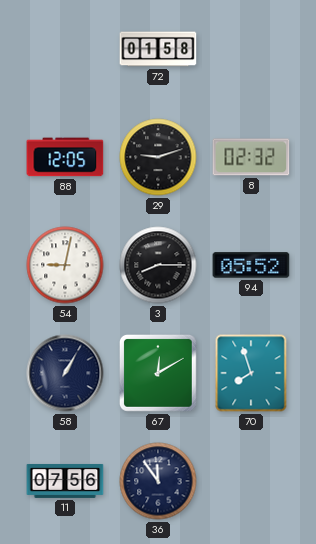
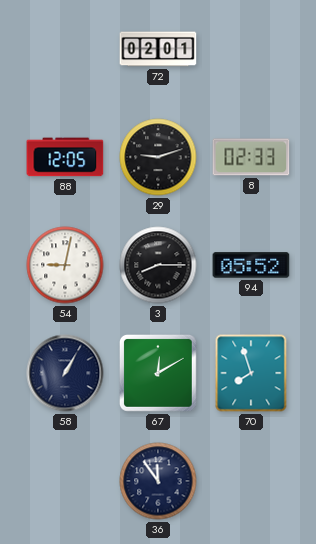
72: 01:58 -> 02:01
8: 02:32 -> 02:33
11: 07:56 -> none
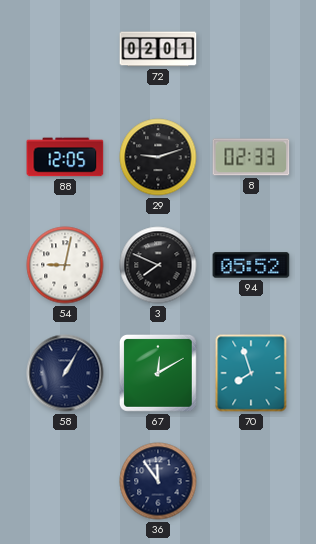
3: 8:15 -> 7:49
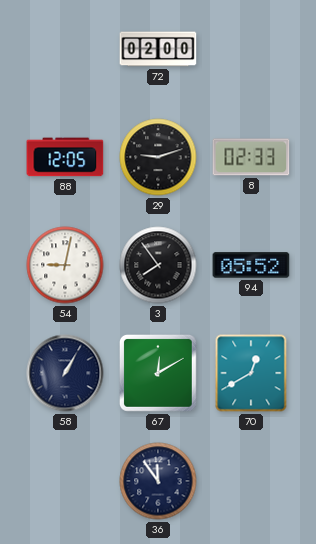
72: 02:01 -> 02:00
3: 7:49 -> 7:54
70: 7:57 -> 12:40
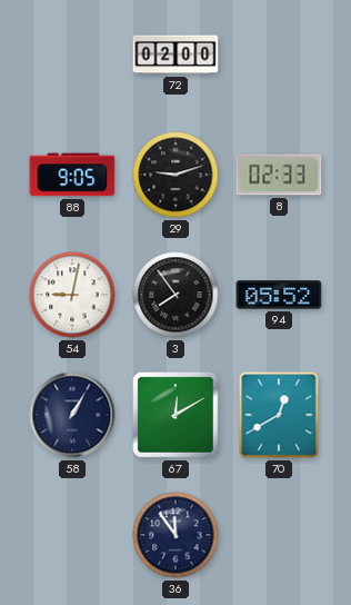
88: 12:05 -> 9:05
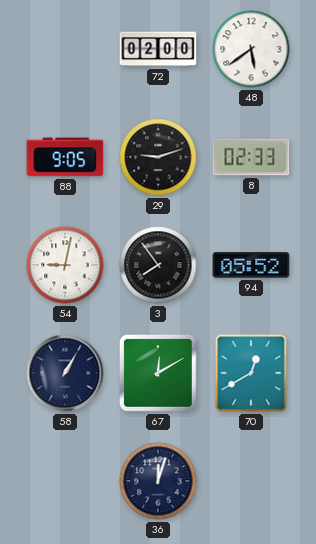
48: none -> 5:39
36: 11:54 -> 12:03
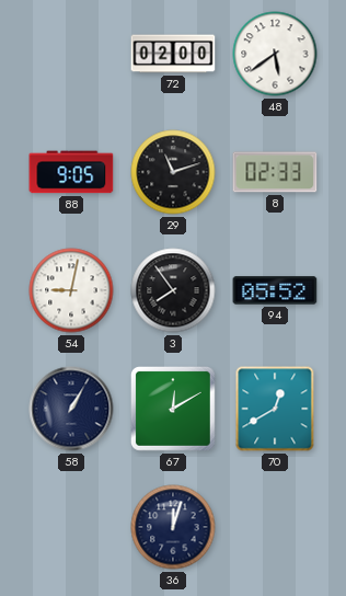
29: 9:12 -> 11:12
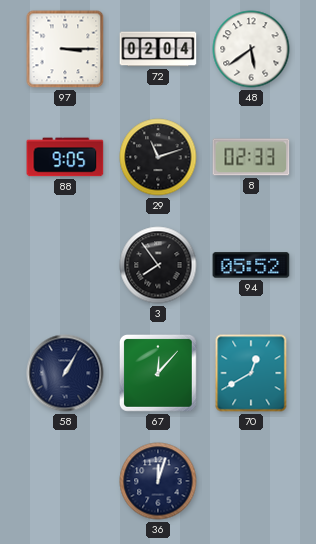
97: none -> 3:15
72: 02:00 -> 02:04
54: 9:02 -> none
67: 12:10 -> 12:07
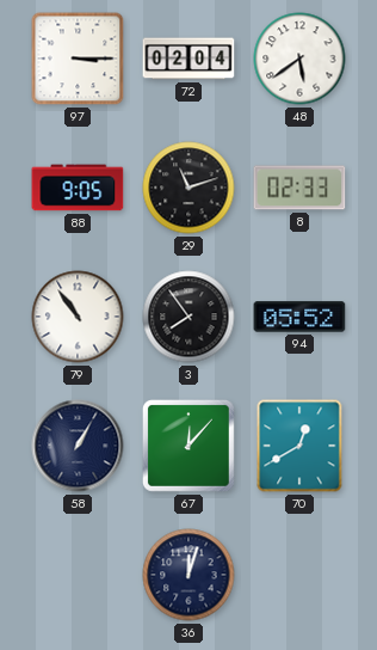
79: none -> 10:54
